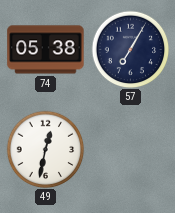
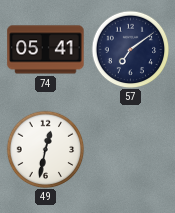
74: 05:38 -> 05:41
57: 7:05 -> 7:09
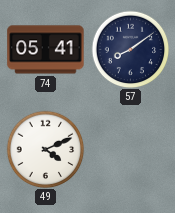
57: 7:09 -> 8:09
49: 12:32 -> 4:11
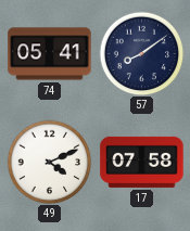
17: none -> 07:58
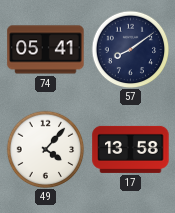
49: 4:11 -> 4:07
17: 07:58 -> 13:58
